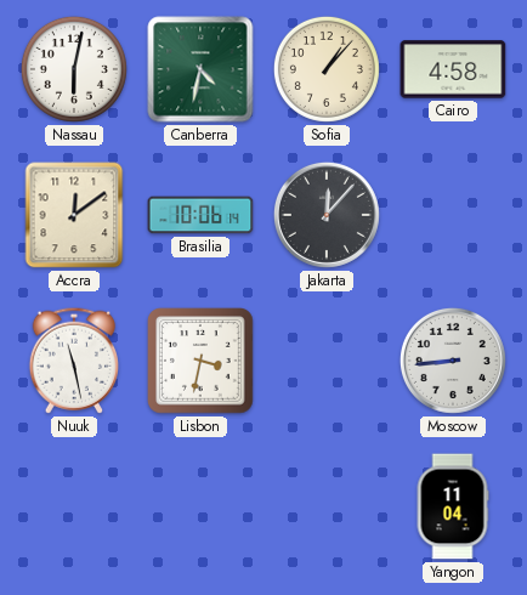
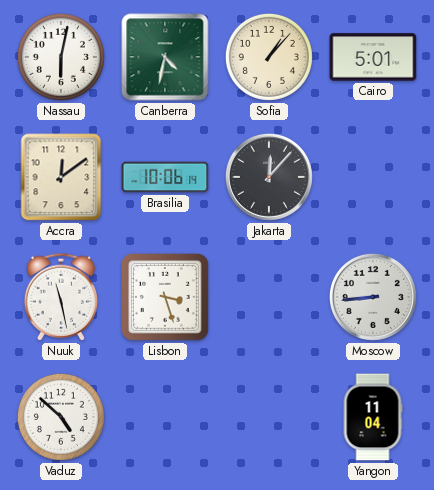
Cairo: 4:58 -> 5:01
Lisbon: 3:32 -> 3:27
Vaduz: none -> 4:52
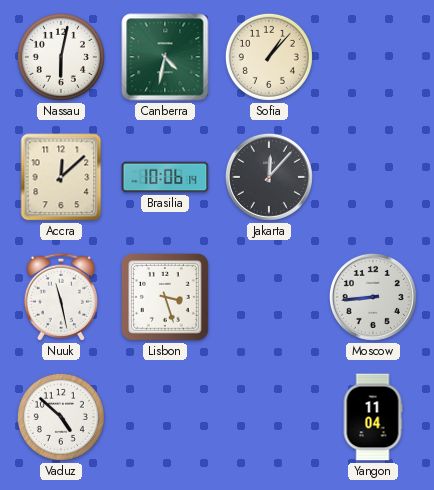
Cairo: 5:01 -> none
Accra: 12:09 -> 12:08
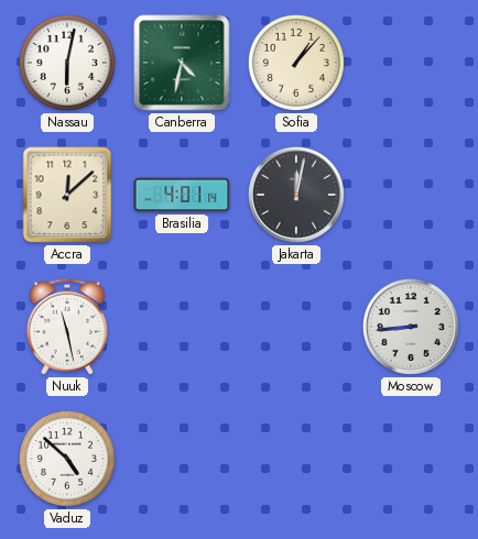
Brasilia: 10:06 -> 4:01
Jakarta: 12:07 -> 12:02
Lisbon: 3:27 -> none
Yangon: 11:04 -> none
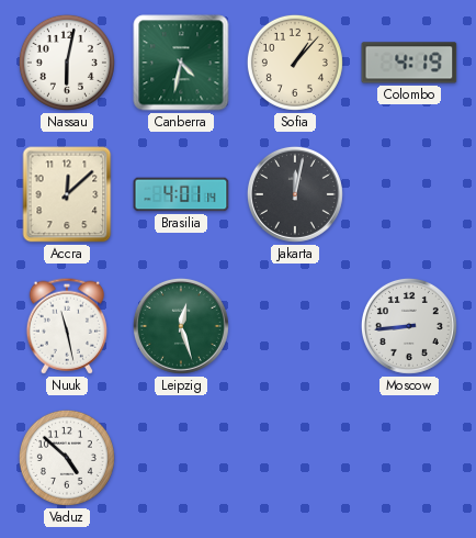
Colombo: none -> 4:19
Leipzig: none -> 12:27
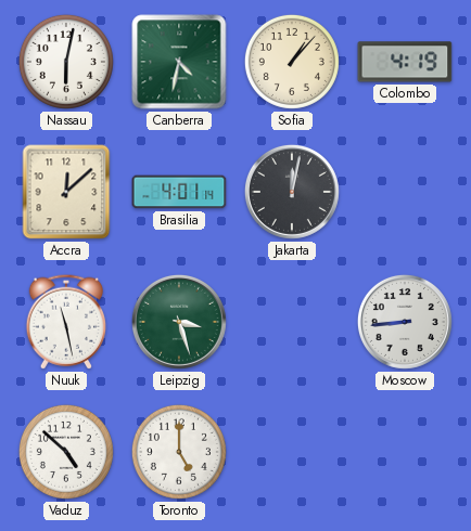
Leipzig: 12:27 -> 3:27
Toronto: none -> 5:00
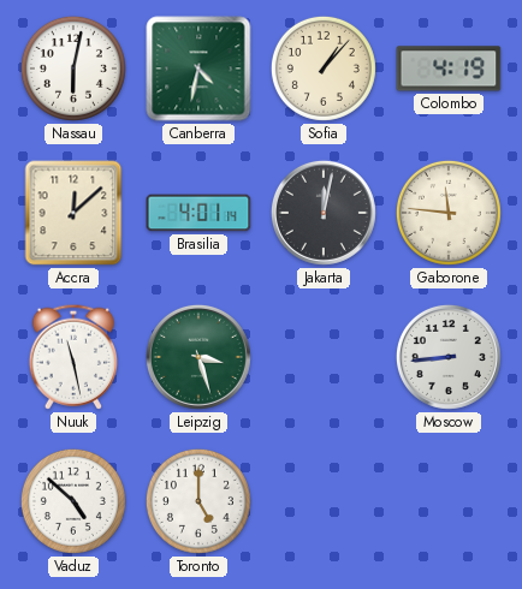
Gaborone: none -> 11:46
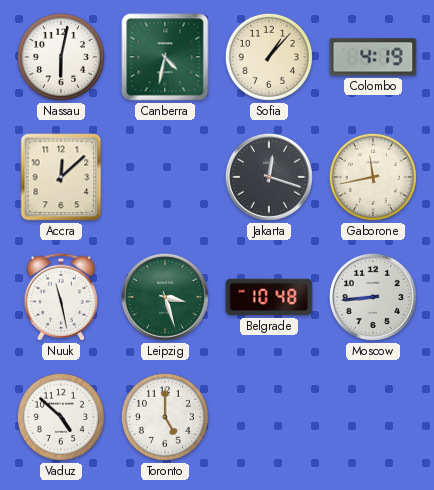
Brasilia: 4:01 -> none
Jakarta: 12:02 -> 12:18
Gaborone: 11:46 -> 11:43
Belgrade: none -> 10:48
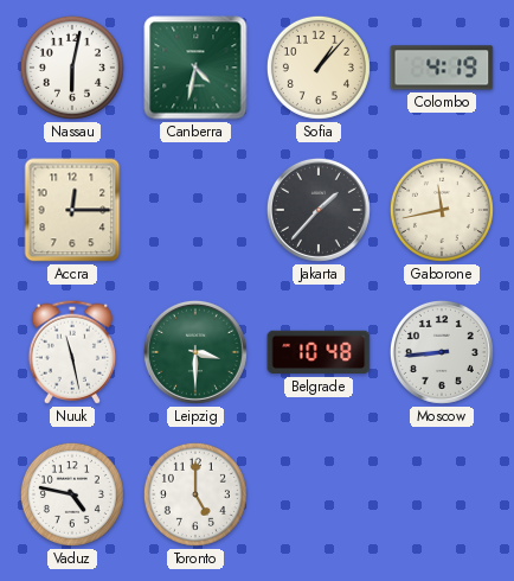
Accra: 12:08 -> 12:15
Jakarta: 12:18 -> 1:37
Leipzig: 3:27 -> 3:30
Vaduz: 4:52 -> 4:47
